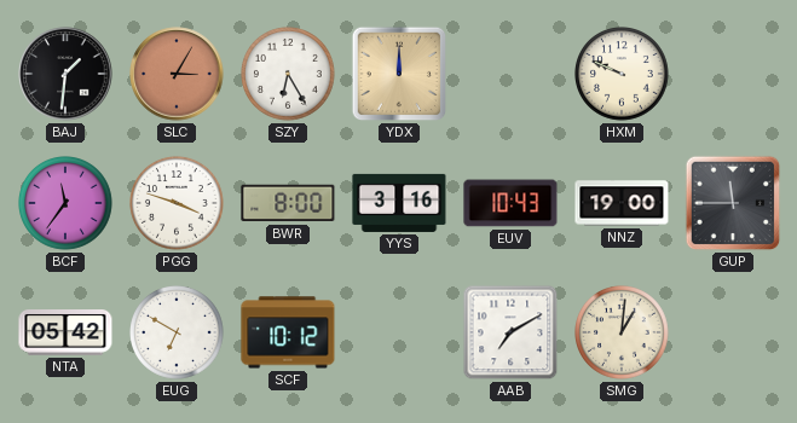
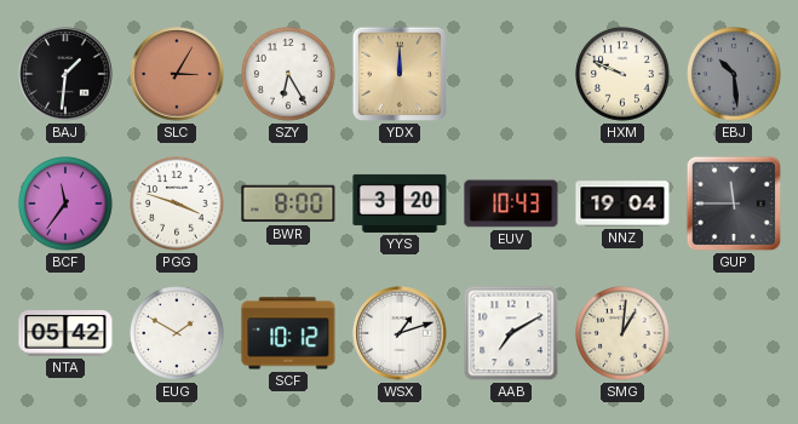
EBJ: none -> 10:29
YYS: 3:16 -> 3:20
NNZ: 19:00 -> 19:04
EUG: 6:50 -> 1:50
WSX: none -> 1:12
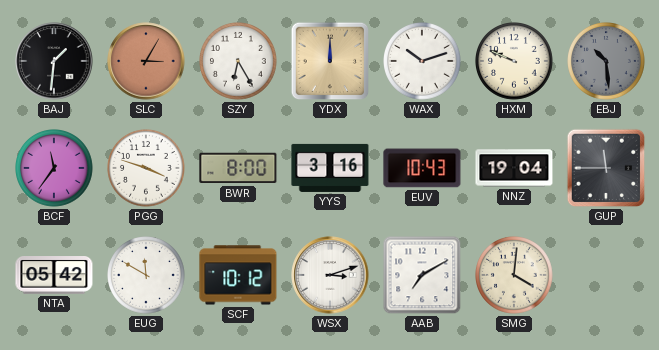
WAX: none -> 10:12
YYS: 3:20 -> 3:16
EUG: 1:50 -> 11:50
WSX: 1:12 -> 3:12
SMG: 1:01 -> 4:01
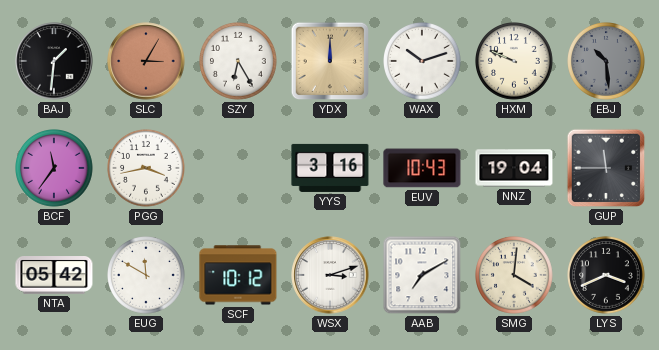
PGG: 3:48 -> 3:43
BWR: 8:00 -> none
LYS: none -> 3:41
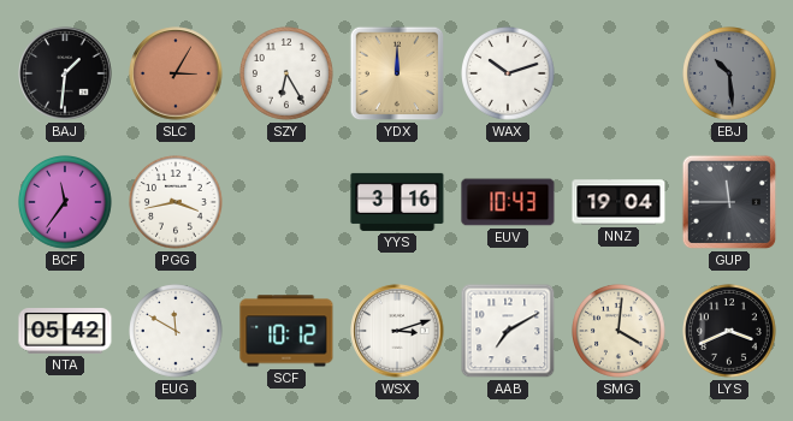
HXM: 9:49 -> none
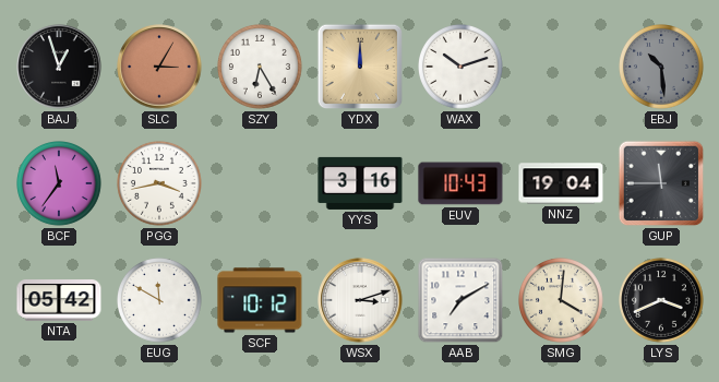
BAJ: 1:31 -> 12:57
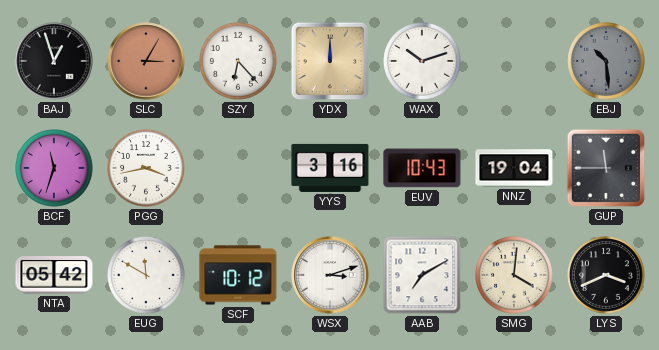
SZY: 6:25 -> 6:23
BCF: 11:36 -> 11:33
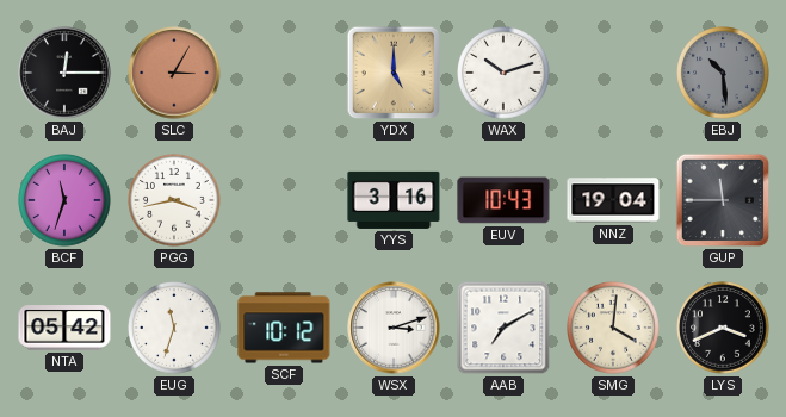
BAJ: 12:57 -> 12:15
SZY: 6:23 -> none
YDX: 12:00 -> 5:00
EUG: 11:50 -> 11:33
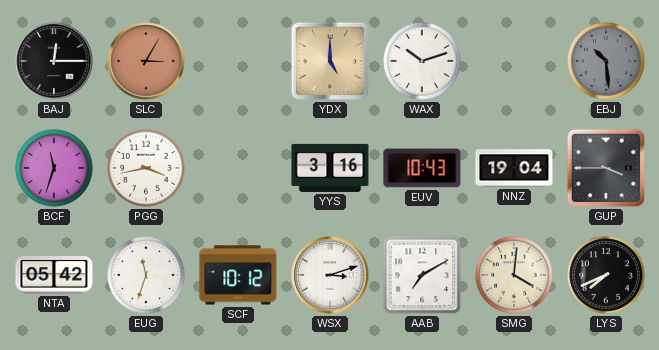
GUP: 11:45 -> 3:45
LYS: 3:41 -> 7:41
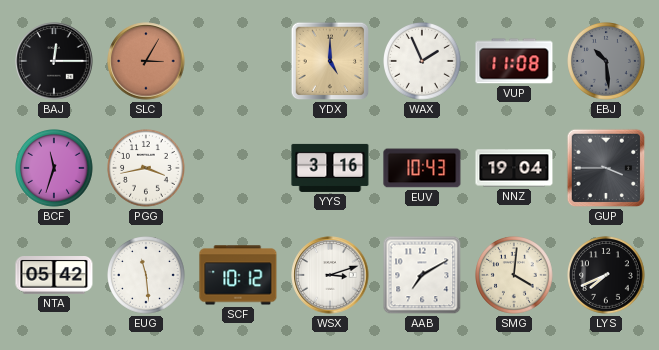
WAX: 10:12 -> 1:56
VUP: none -> 11:08
EUG: 11:33 -> 11:29
